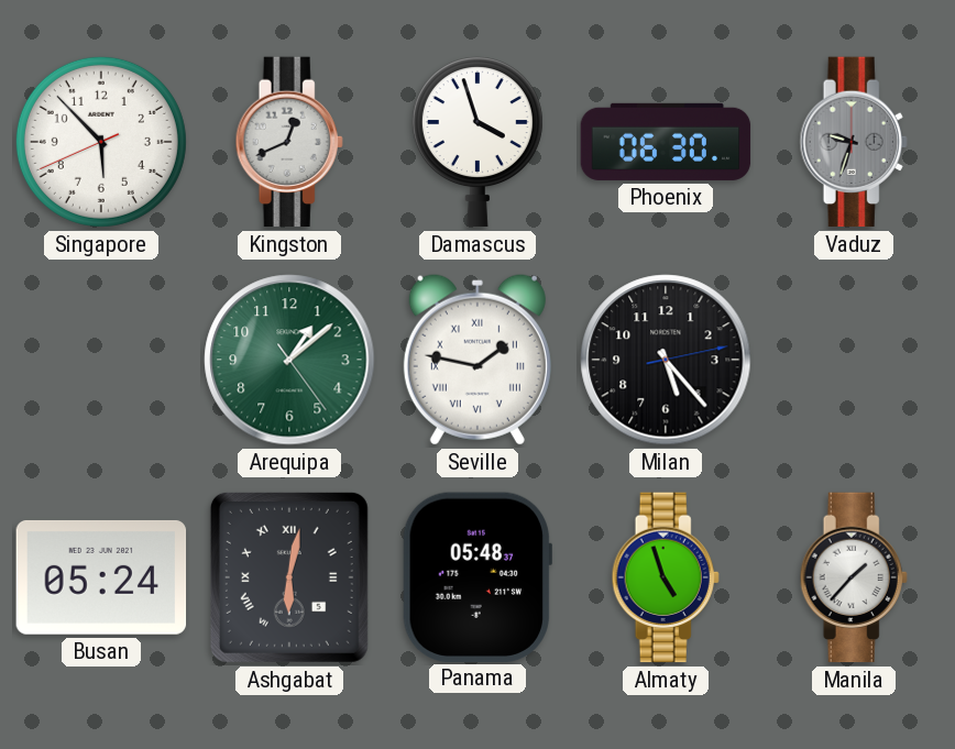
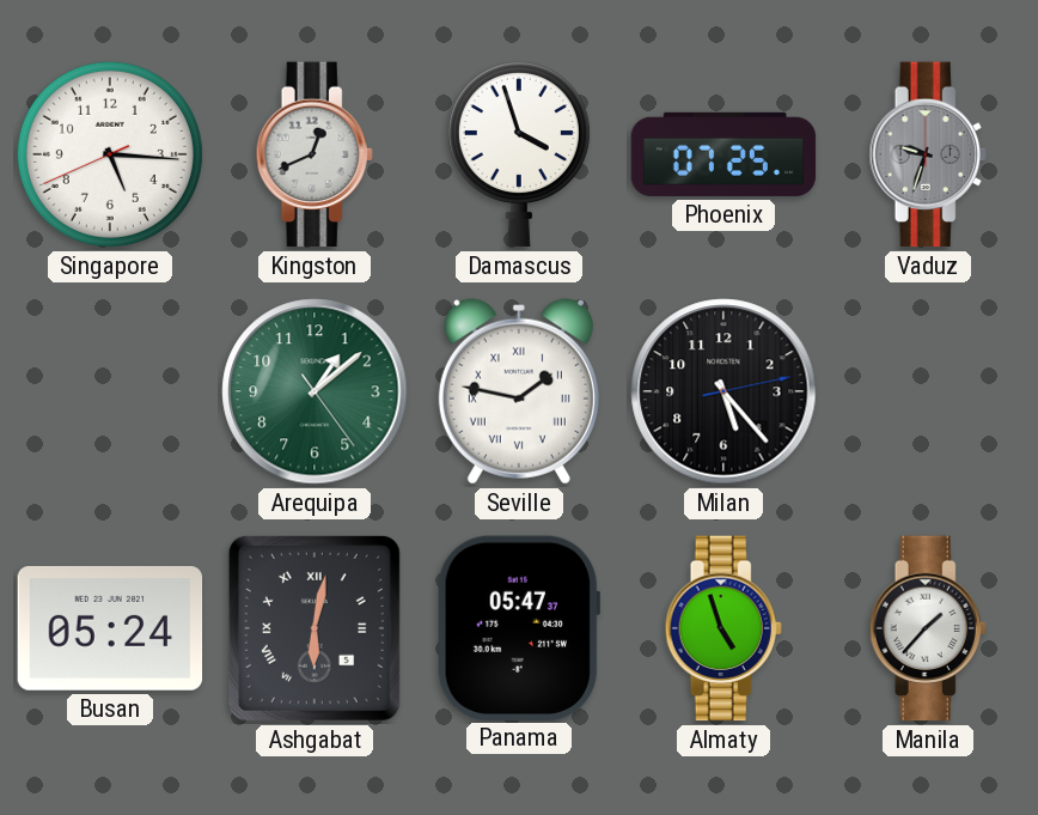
Singapore: 5:52 -> 5:15
Phoenix: 06:30 -> 07:25
Panama: 05:48 -> 05:47
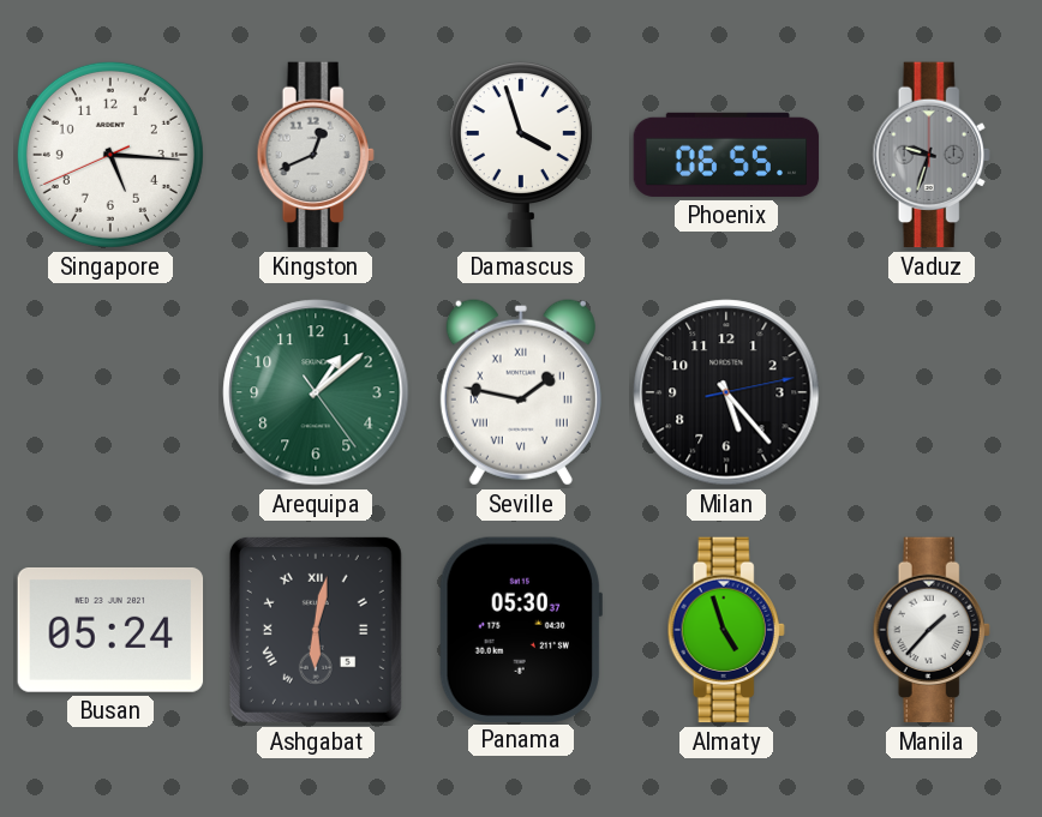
Phoenix: 07:25 -> 06:55
Panama: 05:47 -> 05:30
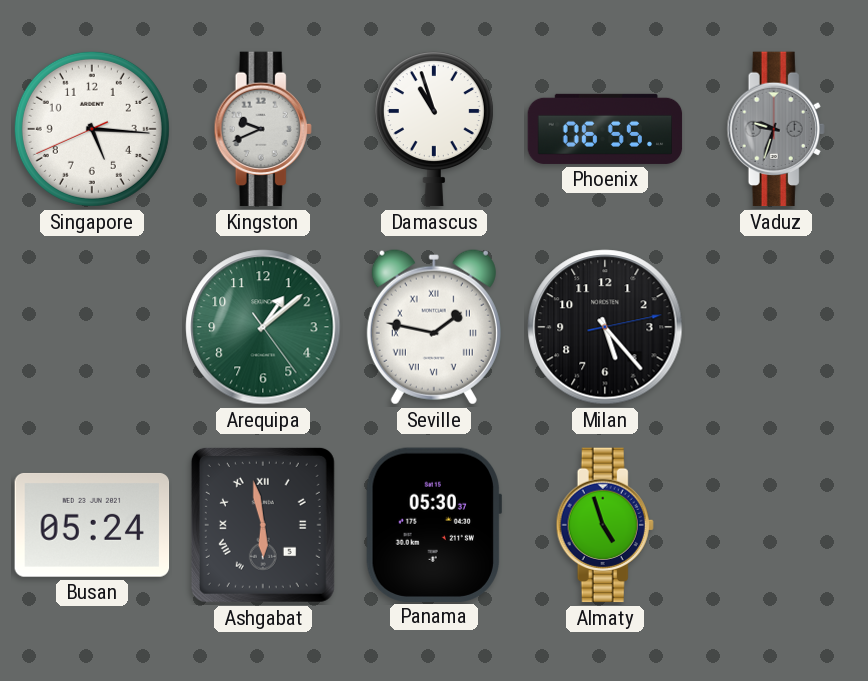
Kingston: 12:41 -> 9:41
Damascus: 3:57 -> 10:57
Ashgabat: 6:02 -> 5:58
Manila: 1:37 -> none
